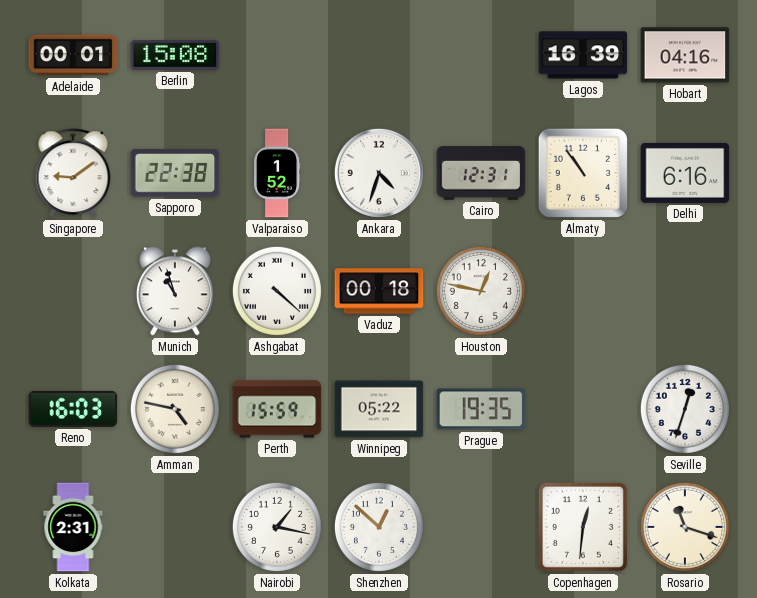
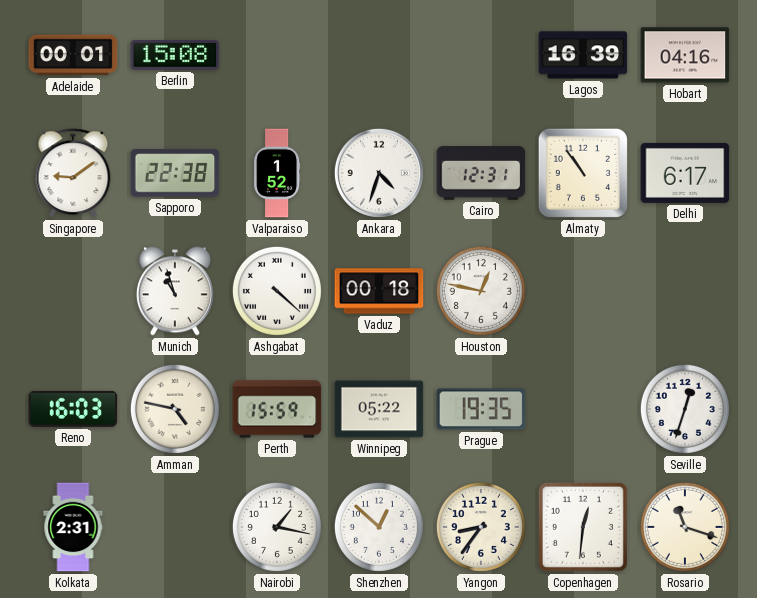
Delhi: 6:16 -> 6:17
Yangon: none -> 8:36
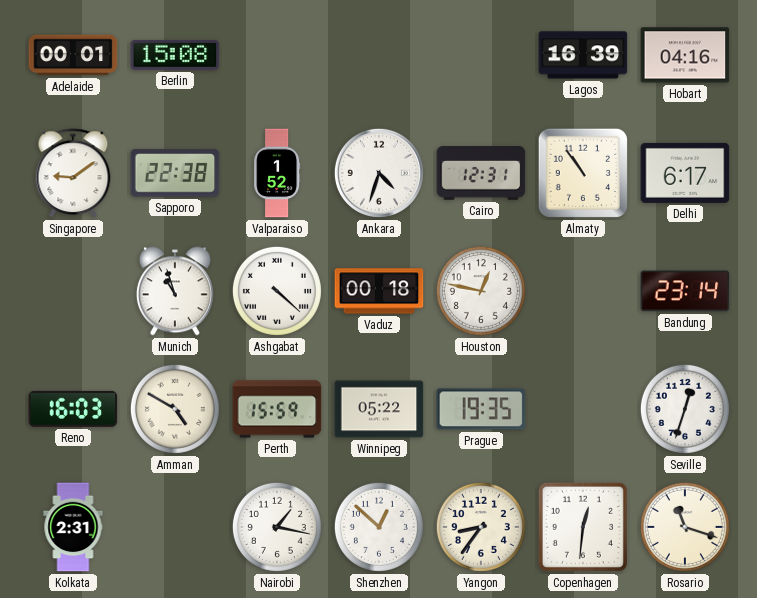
Bandung: none -> 23:14
Amman: 4:47 -> 4:50
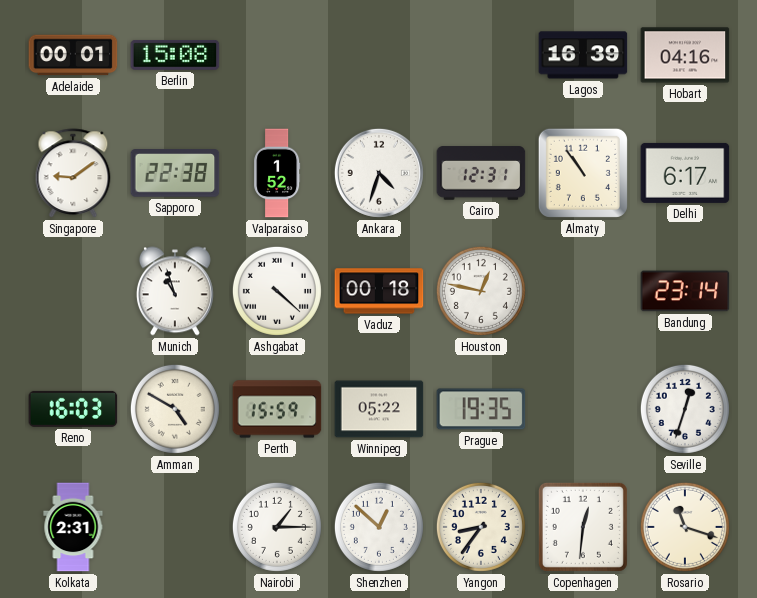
Nairobi: 1:17 -> 1:15
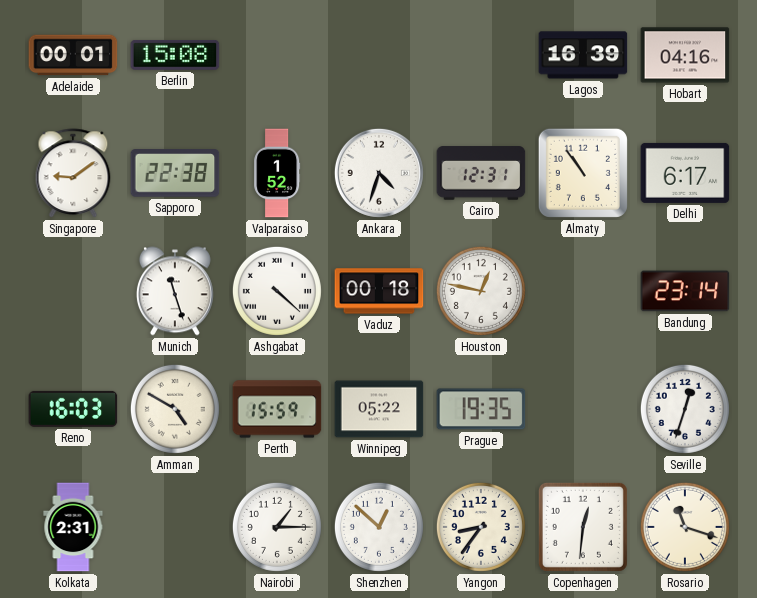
Munich: 10:57 -> 11:27
